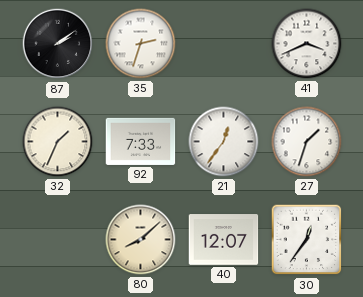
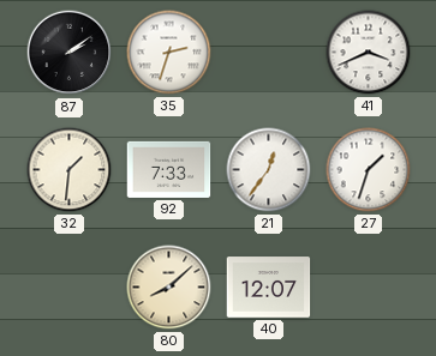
32: 1:34 -> 1:31
30: 12:36 -> none
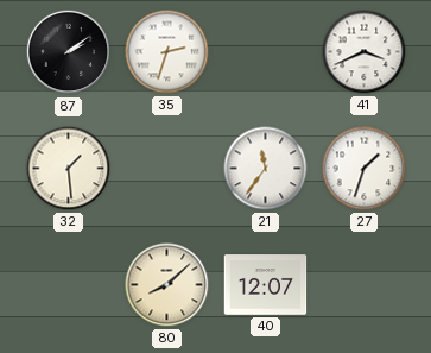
32: 1:31 -> 1:29
92: 7:33 -> none
21: 12:36 -> 11:36
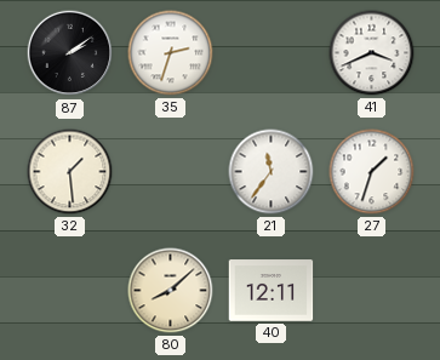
40: 12:07 -> 12:11
